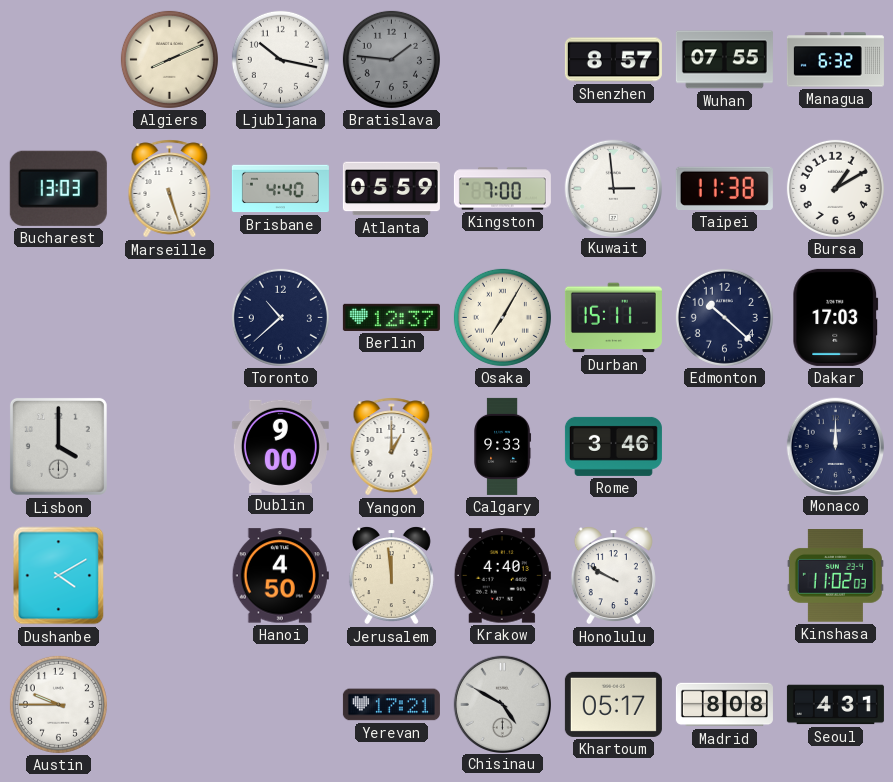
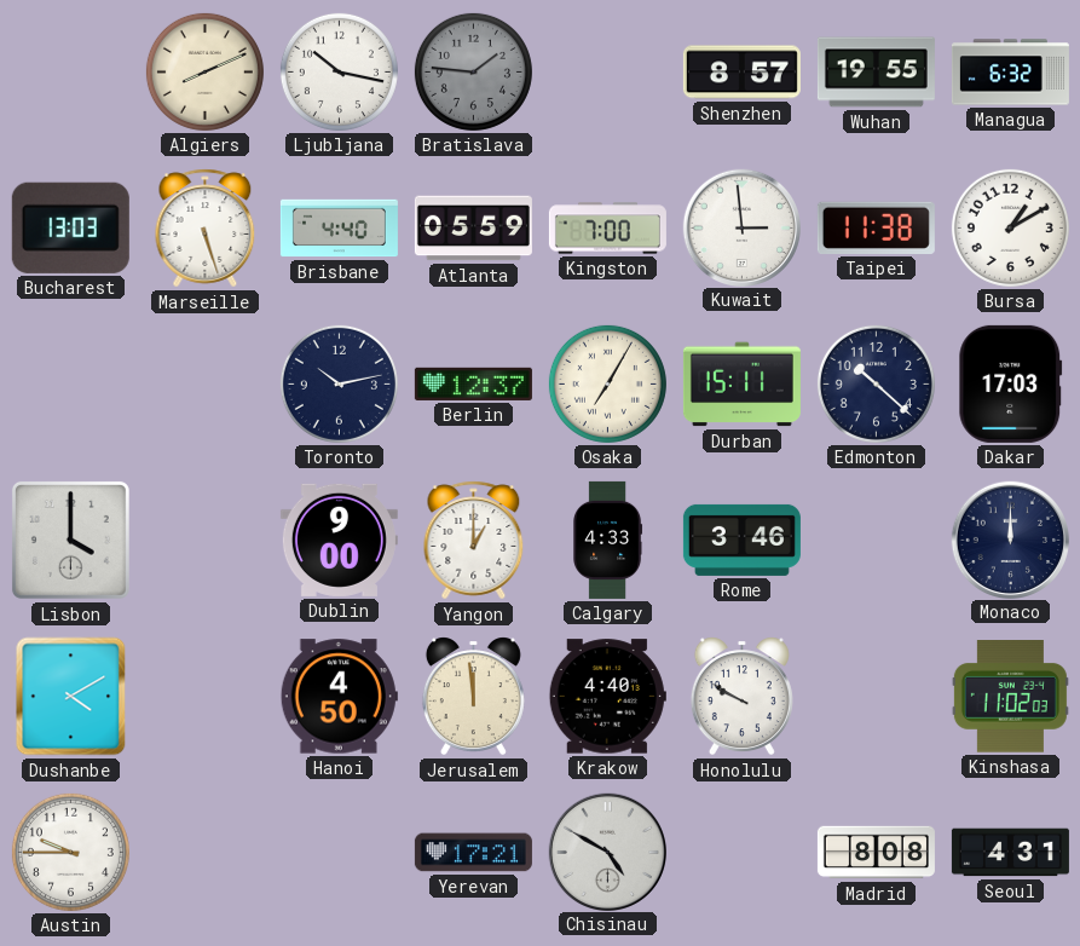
Wuhan: 07:55 -> 19:55
Toronto: 10:38 -> 10:13
Calgary: 9:33 -> 4:33
Khartoum: 05:17 -> none
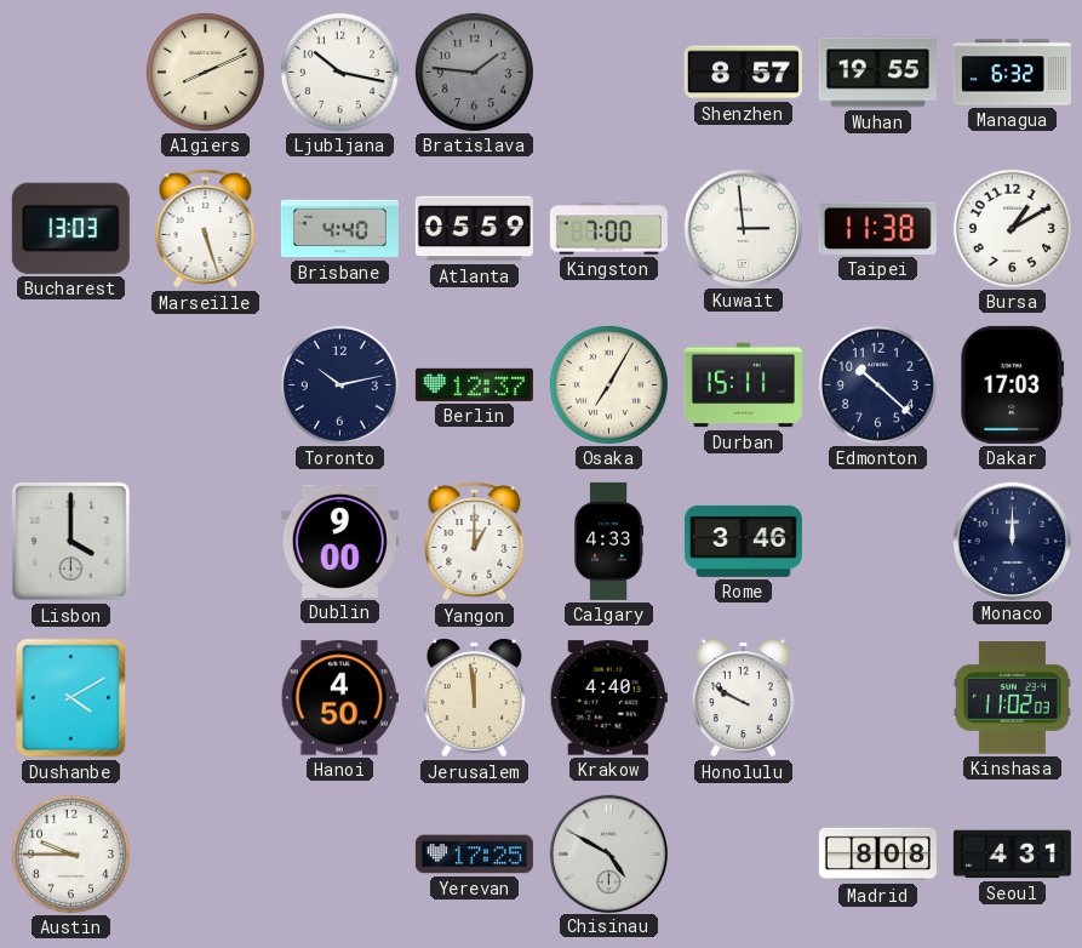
Yerevan: 17:21 -> 17:25
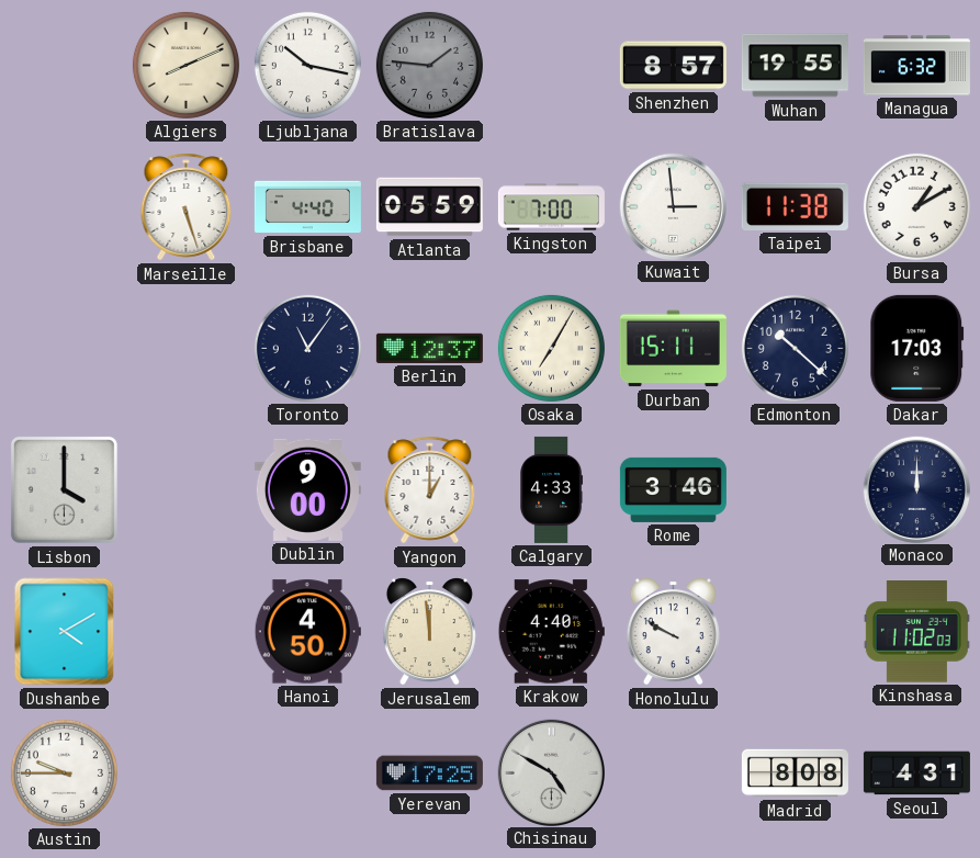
Bucharest: 13:03 -> none
Toronto: 10:13 -> 11:06
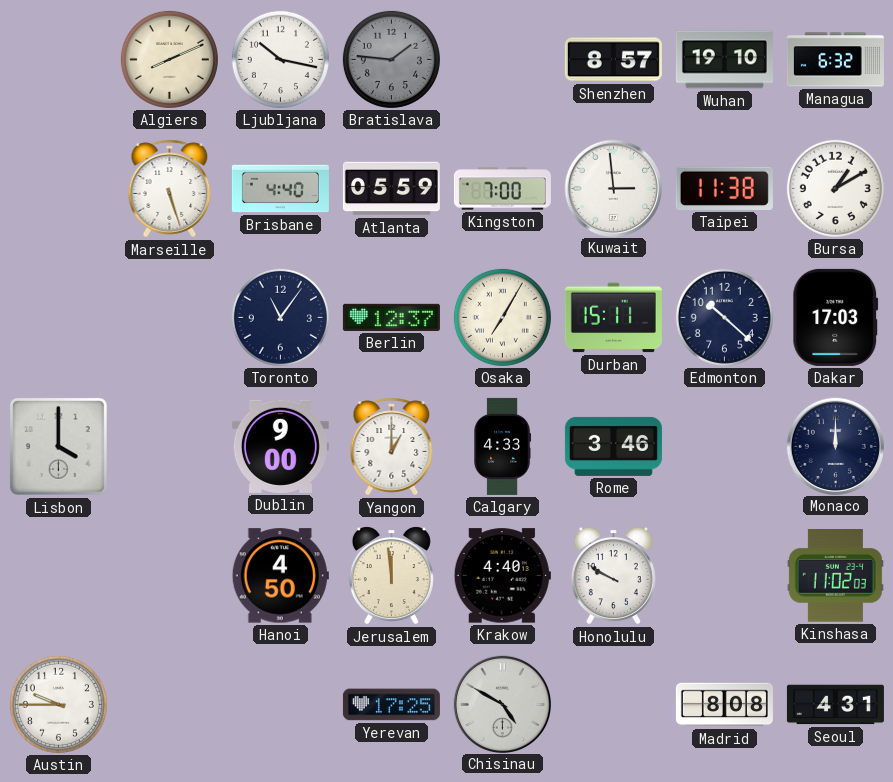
Wuhan: 19:55 -> 19:10
Dushanbe: 4:10 -> none
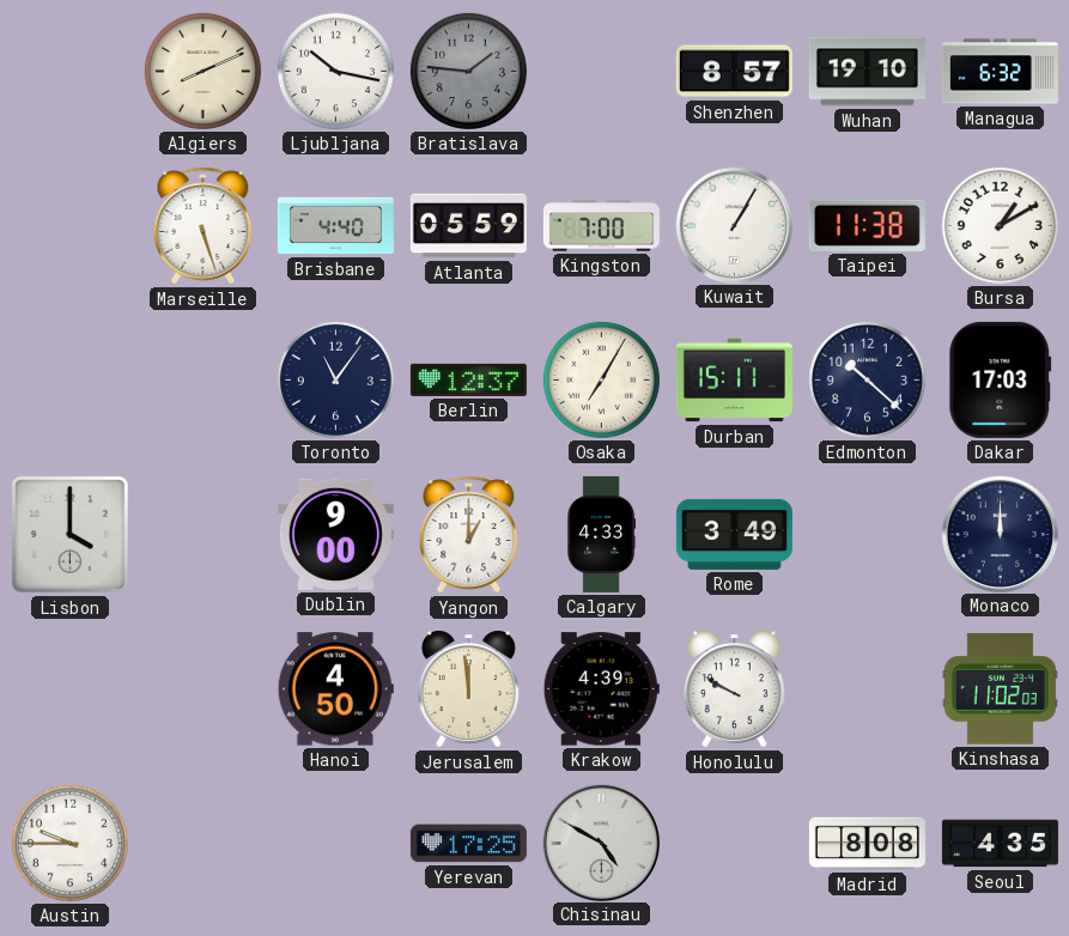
Kuwait: 2:59 -> 1:05
Rome: 3:46 -> 3:49
Krakow: 4:40 -> 4:39
Seoul: 4:31 -> 4:35
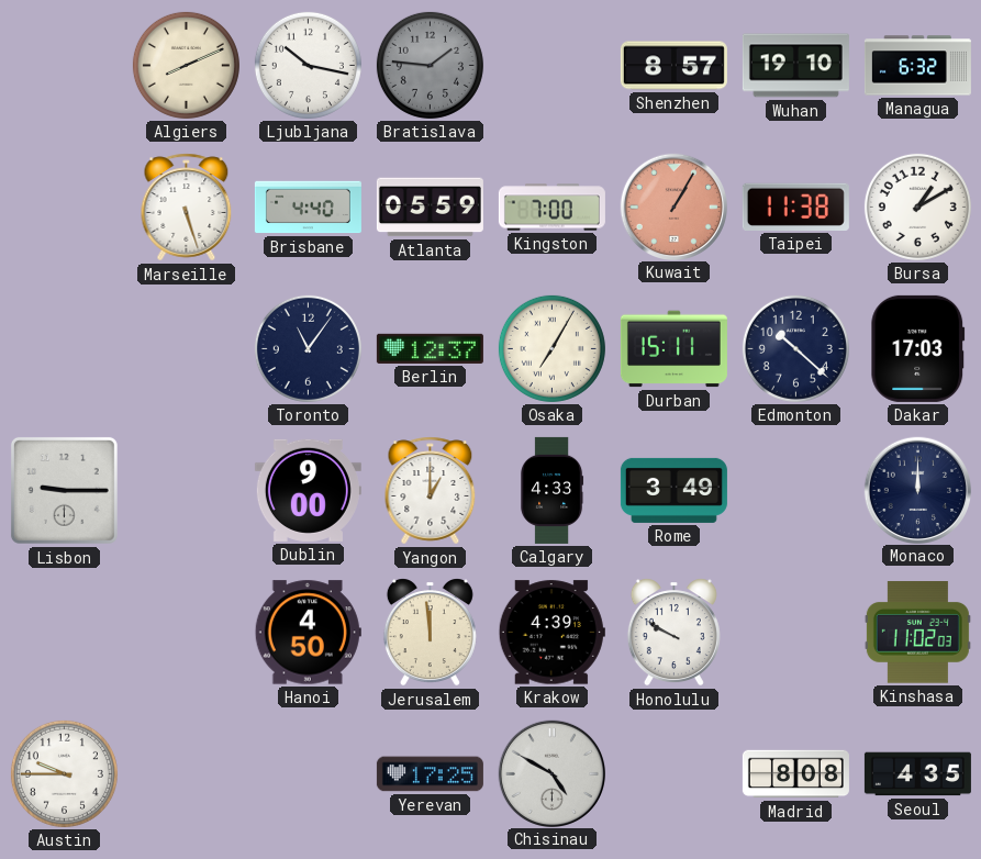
Kuwait dial: white -> salmon
Lisbon: 4:00 -> 9:15
